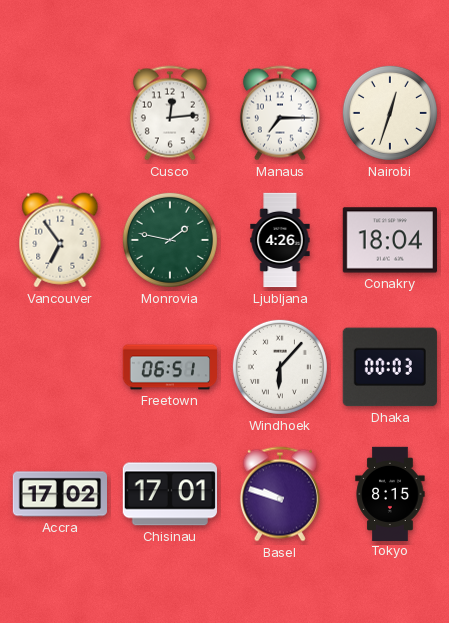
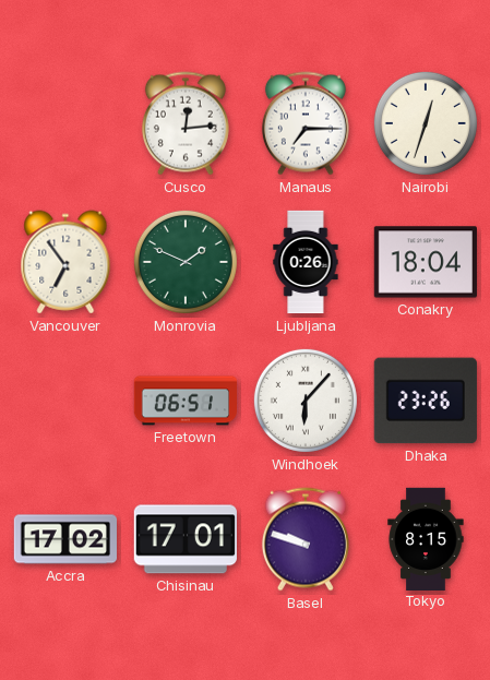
Monrovia: 1:47 -> 1:49
Ljubljana: 4:26 -> 0:26
Dhaka: 00:03 -> 23:26
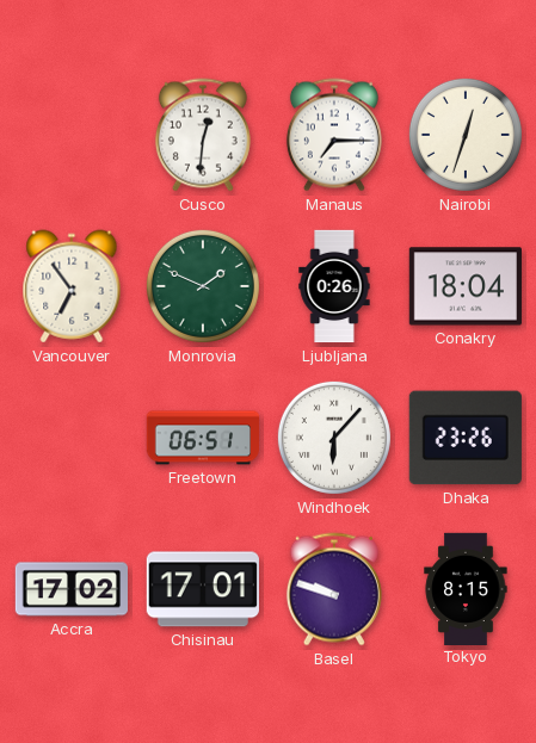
Cusco: 12:14 -> 12:31
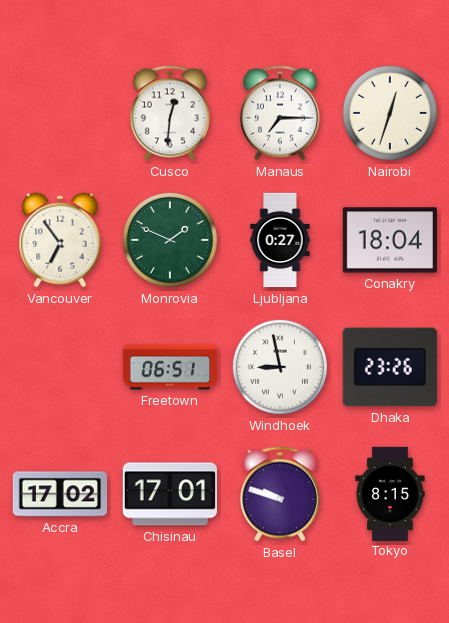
Ljubljana: 0:26 -> 0:27
Windhoek: 6:07 -> 8:58
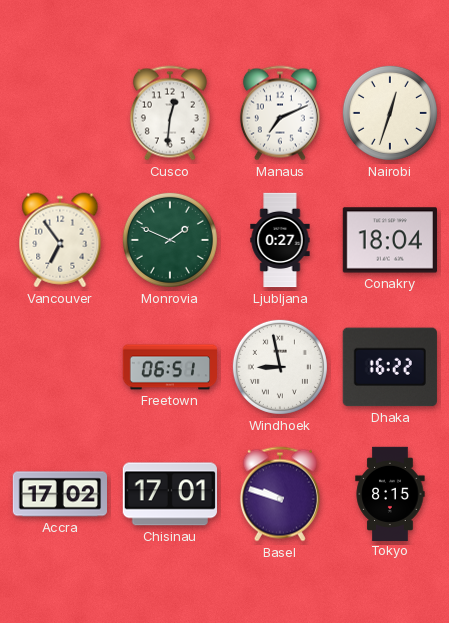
Manaus: 7:15 -> 7:11
Dhaka: 23:26 -> 16:22
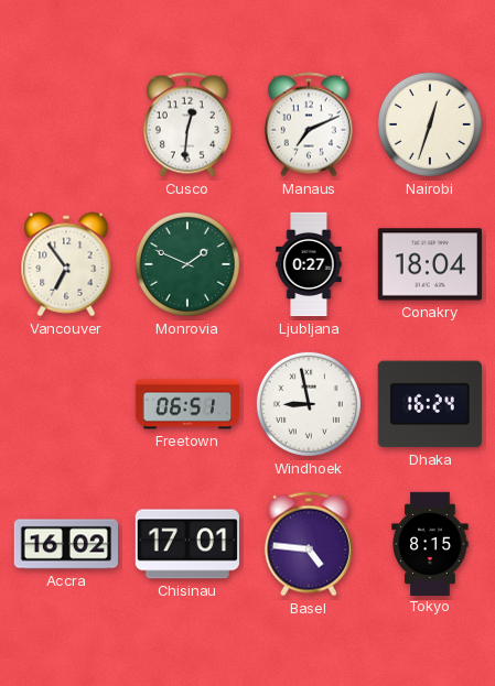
Dhaka: 16:22 -> 16:24
Accra: 17:02 -> 16:02
Basel: 9:48 -> 4:46
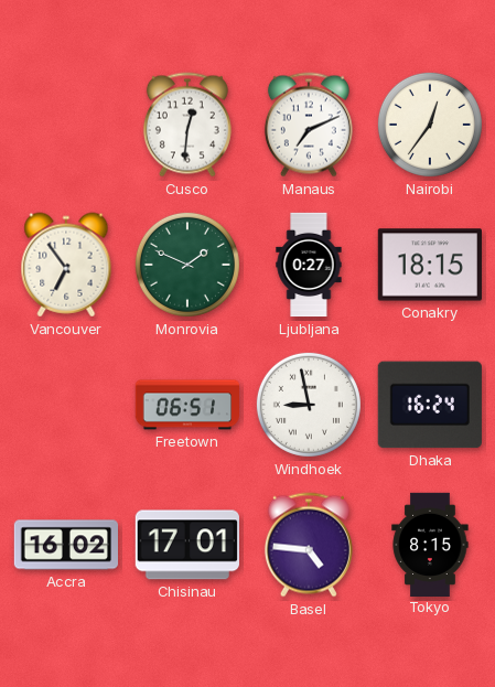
Nairobi: 12:33 -> 12:36
Conakry: 18:04 -> 18:15
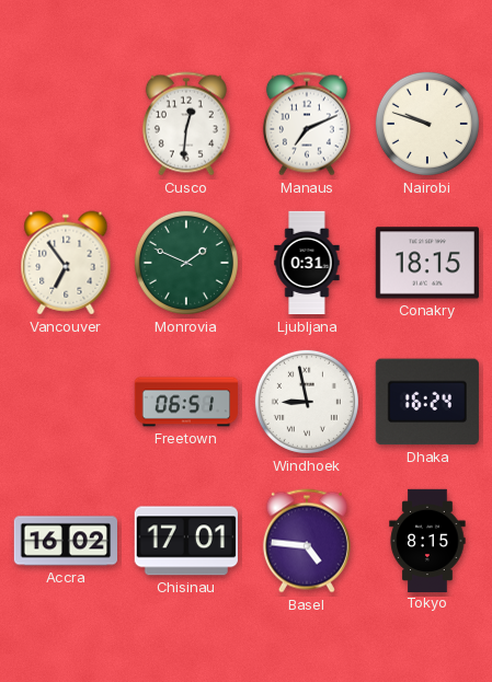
Nairobi: 12:36 -> 9:48
Ljubljana: 0:27 -> 0:31
